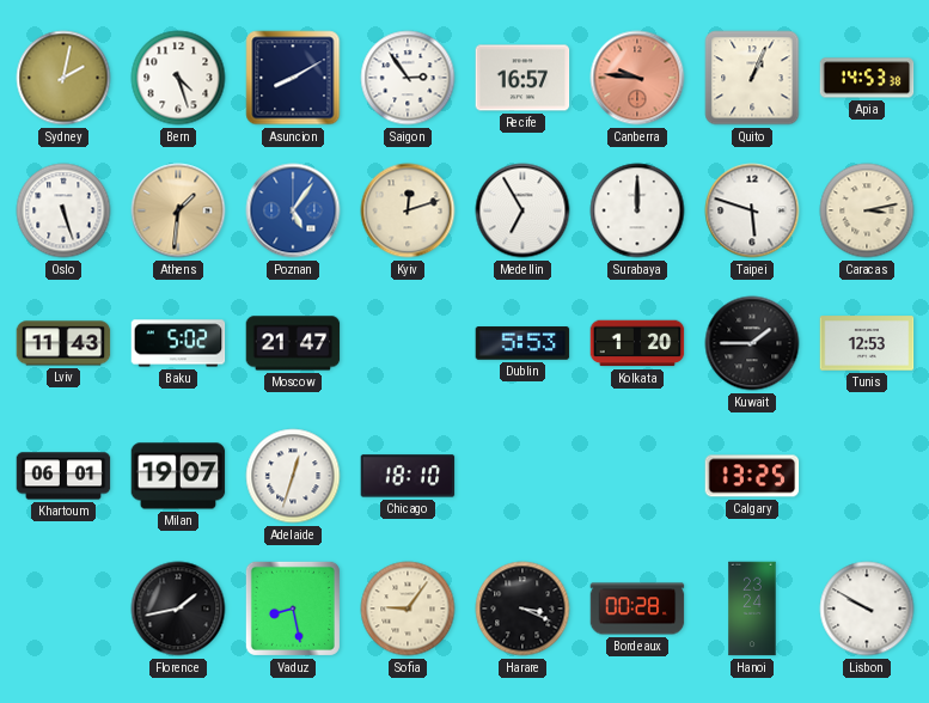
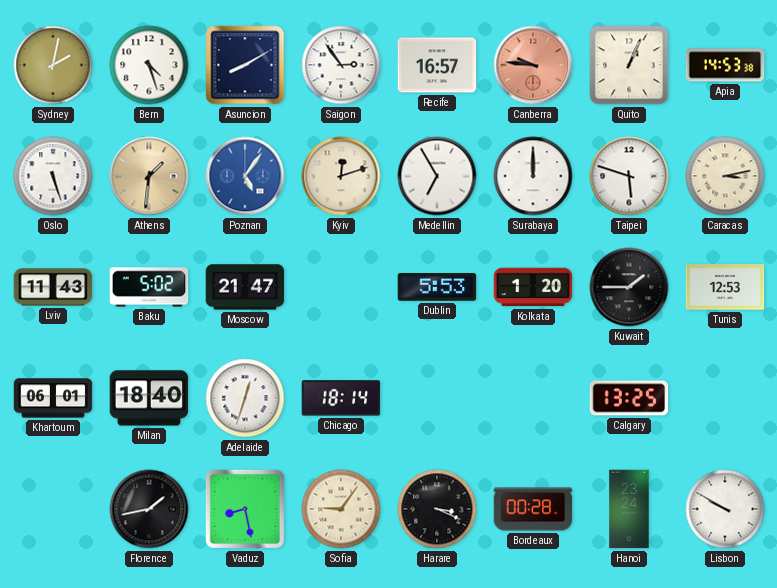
Milan: 19:07 -> 18:40
Chicago: 18:10 -> 18:14
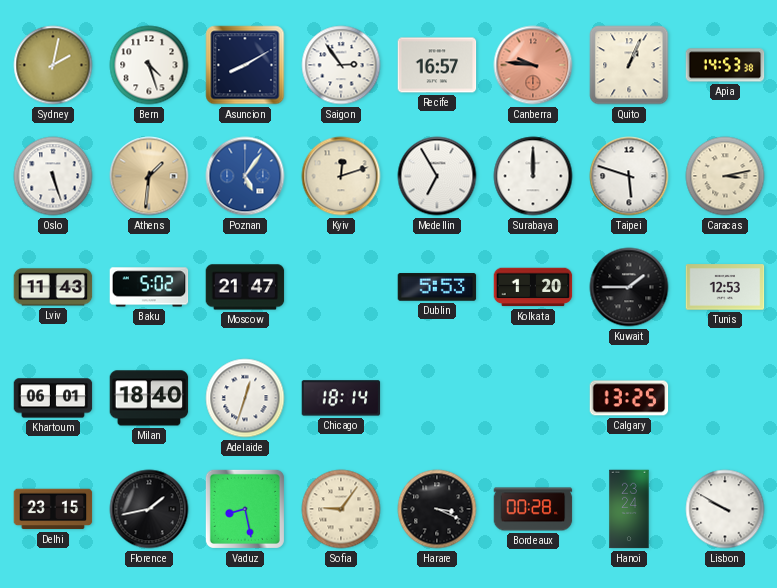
Delhi: none -> 23:15
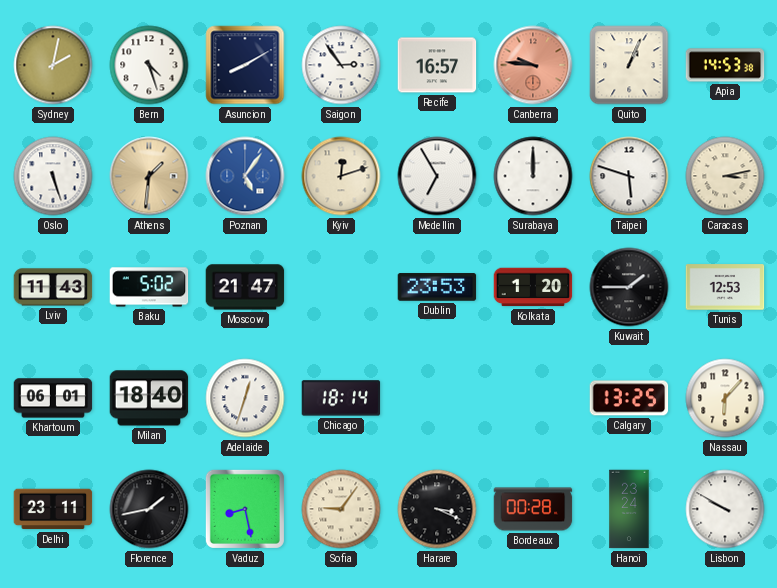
Dublin: 5:53 -> 23:53
Nassau: none -> 6:07
Delhi: 23:15 -> 23:11
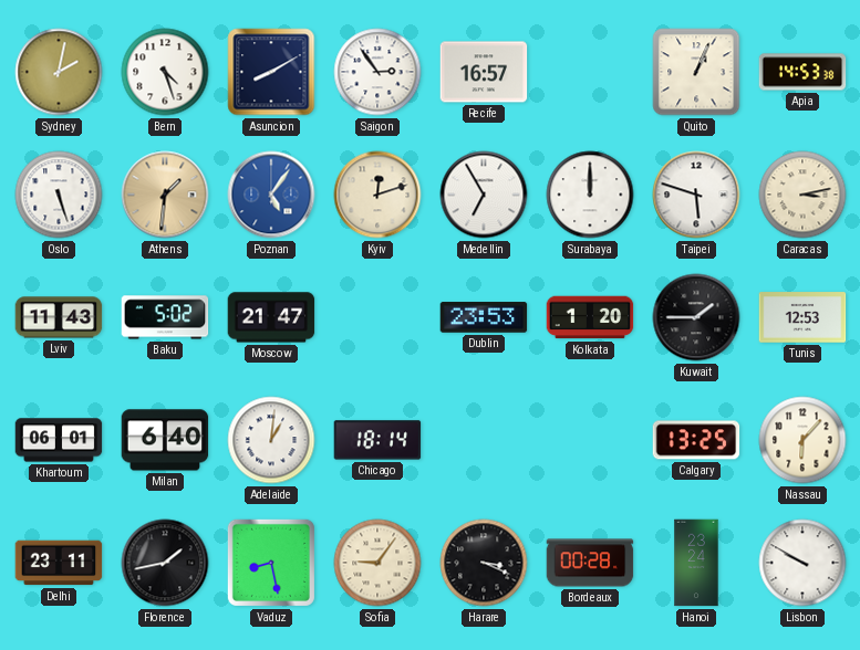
Canberra: 9:46 -> none
Milan: 18:40 -> 6:40
Adelaide: 12:33 -> 1:01
